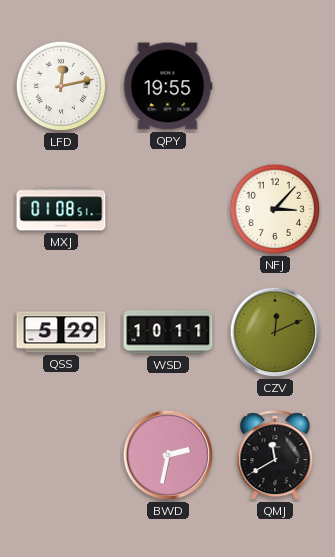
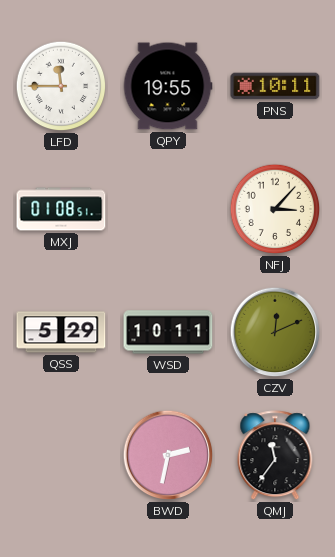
LFD: 12:13 -> 11:45
PNS: none -> 10:11
QMJ: 11:40 -> 11:36
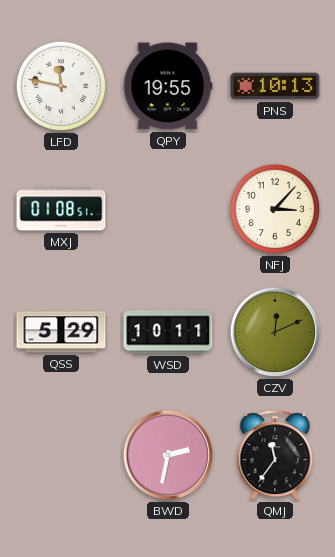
LFD: 11:45 -> 11:47
PNS: 10:11 -> 10:13
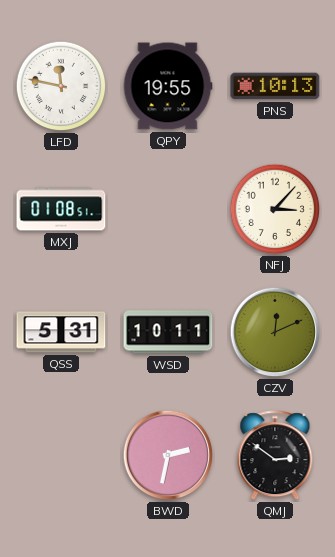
QSS: 5:29 -> 5:31
QMJ: 11:36 -> 2:51
